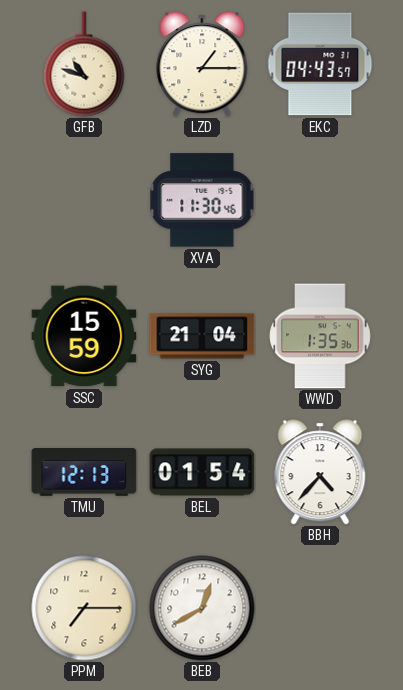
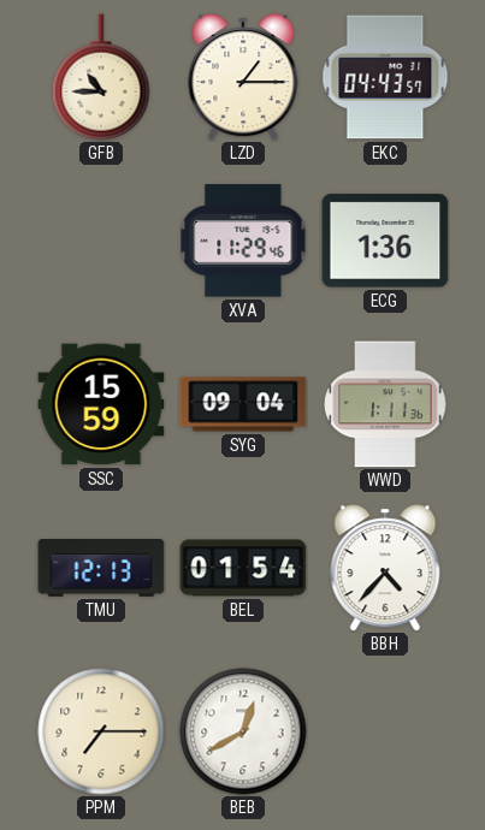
GFB: 10:48 -> 10:45
XVA: 11:30 -> 11:29
ECG: none -> 1:36
SYG: 21:04 -> 09:04
WWD: 1:35 -> 1:11
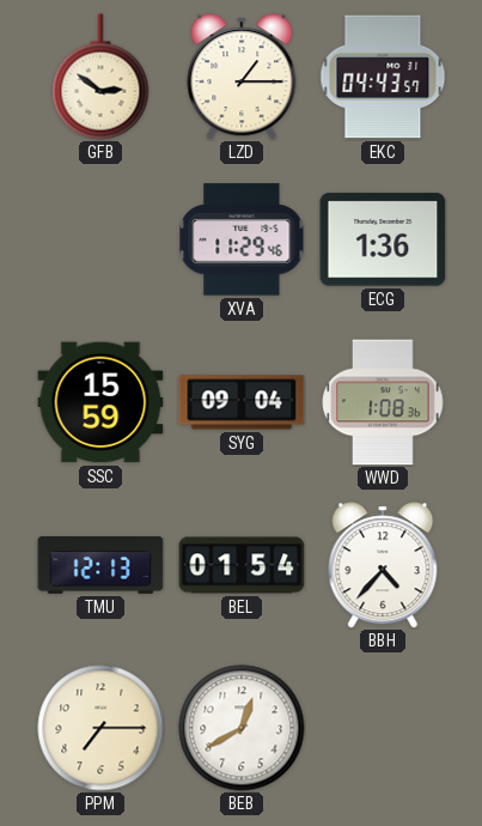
GFB: 10:45 -> 2:51
WWD: 1:11 -> 1:08
